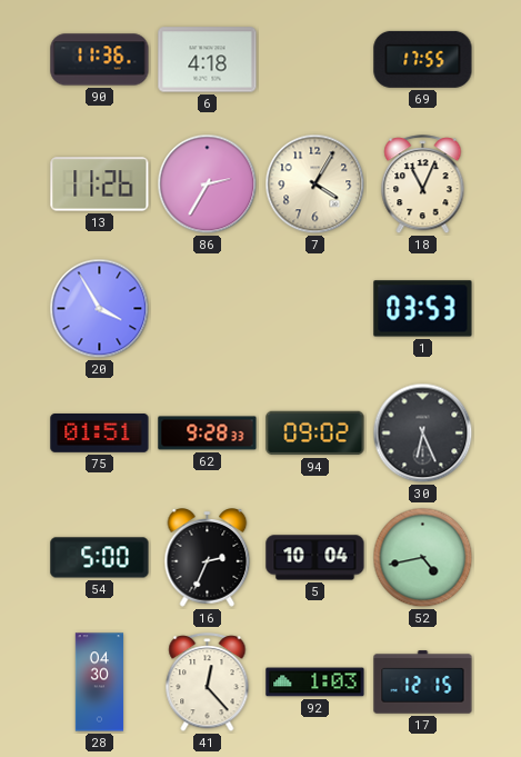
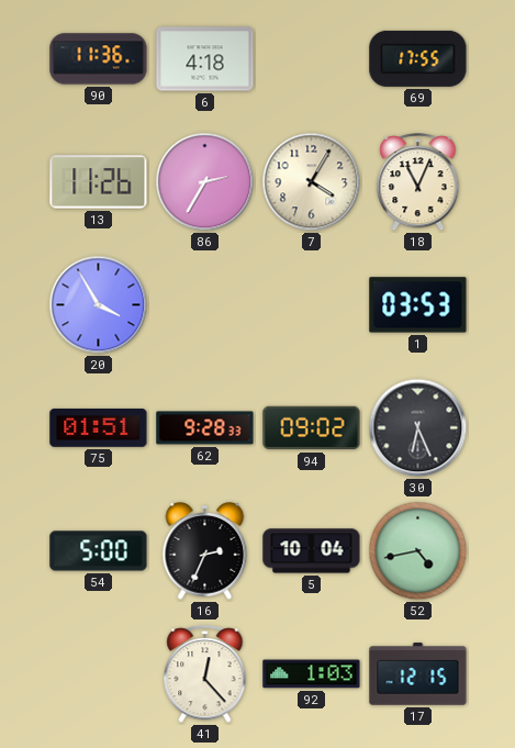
28: 04:30 -> none
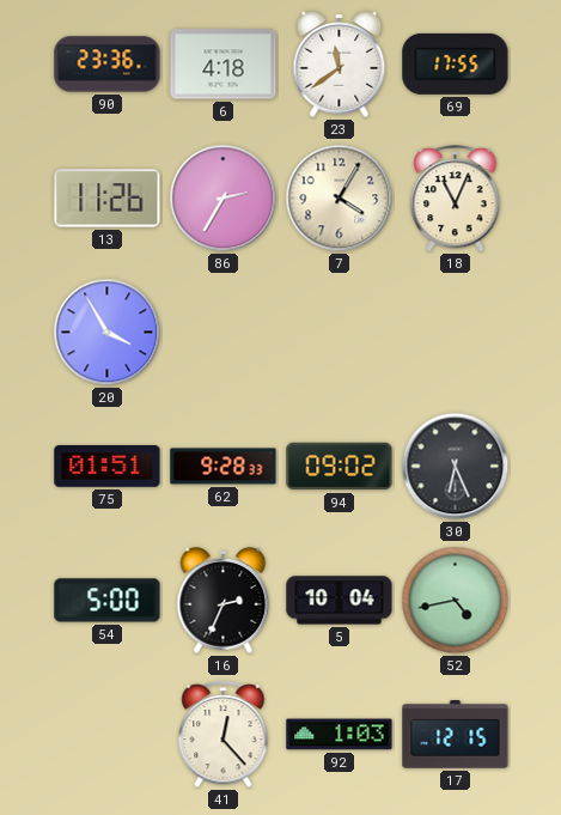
90: 11:36 -> 23:36
23: none -> 11:39
1: 03:53 -> none
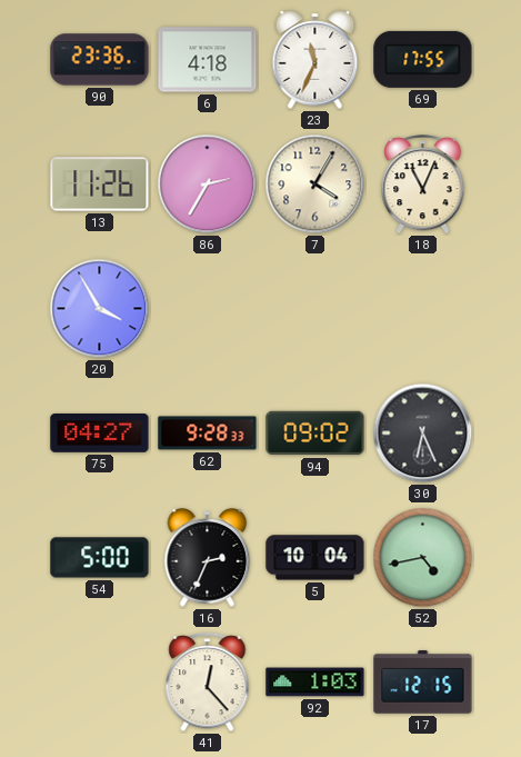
23: 11:39 -> 11:34
75: 01:51 -> 04:27
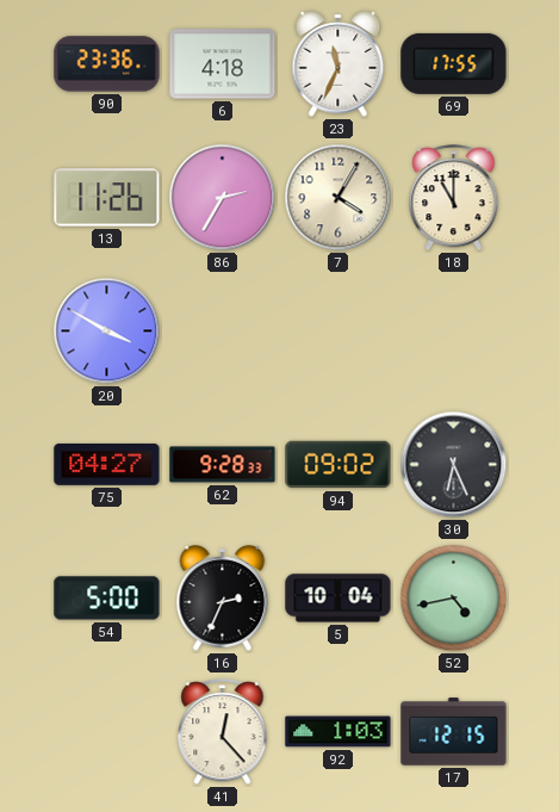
18: 11:04 -> 11:00
20: 3:55 -> 3:50
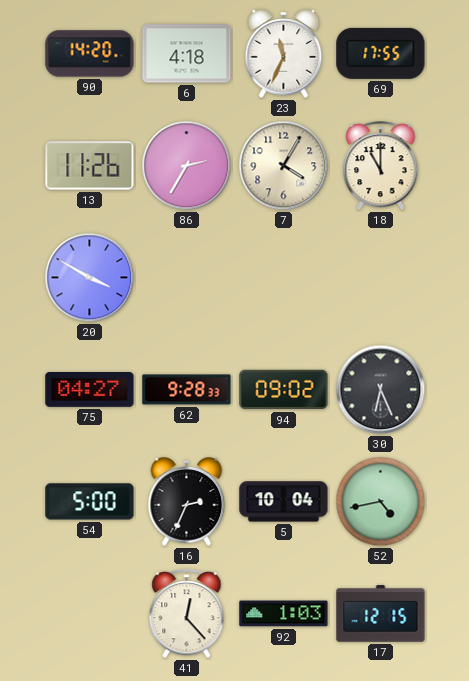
90: 23:36 -> 14:20
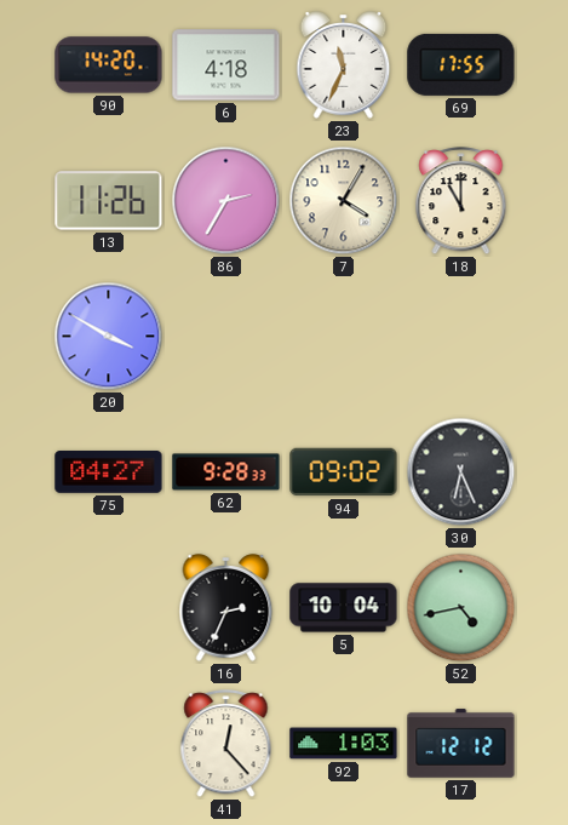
54: 5:00 -> none
17: 12:15 -> 12:12
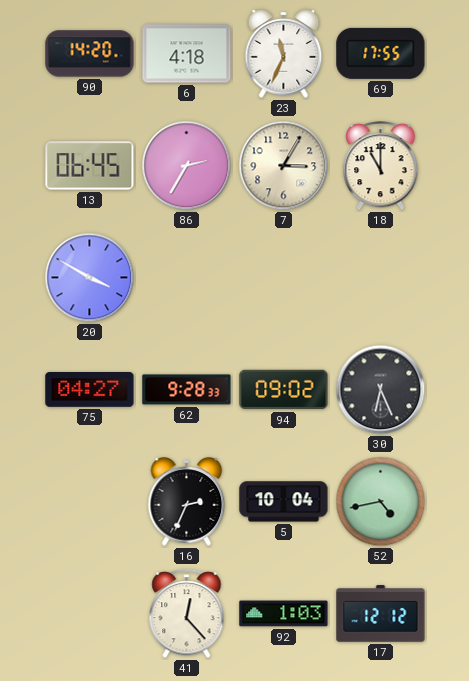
13: 11:26 -> 06:45
7: 4:05 -> 3:05
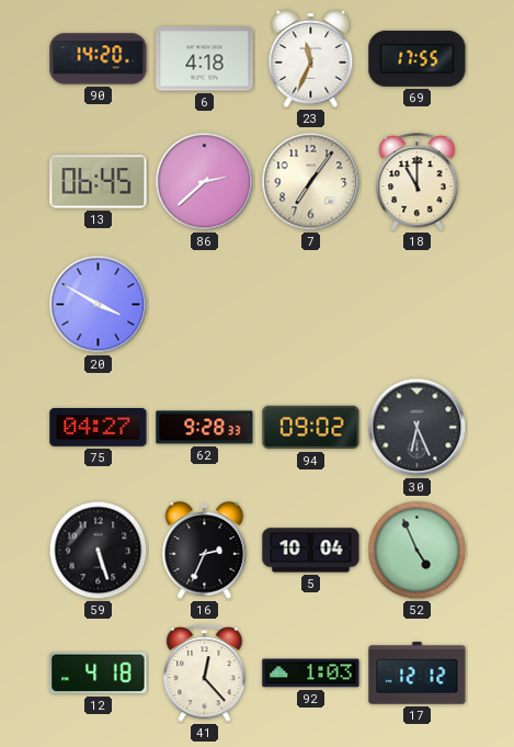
86: 2:35 -> 2:38
7: 3:05 -> 7:06
59: none -> 5:27
52: 4:43 -> 4:56
12: none -> 4:18
